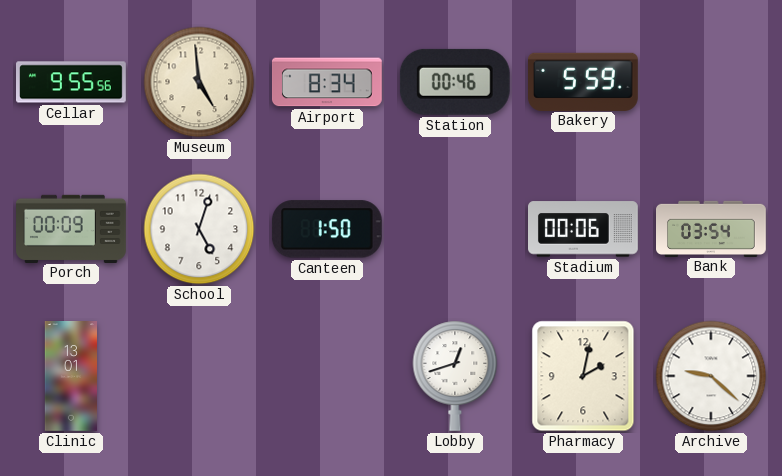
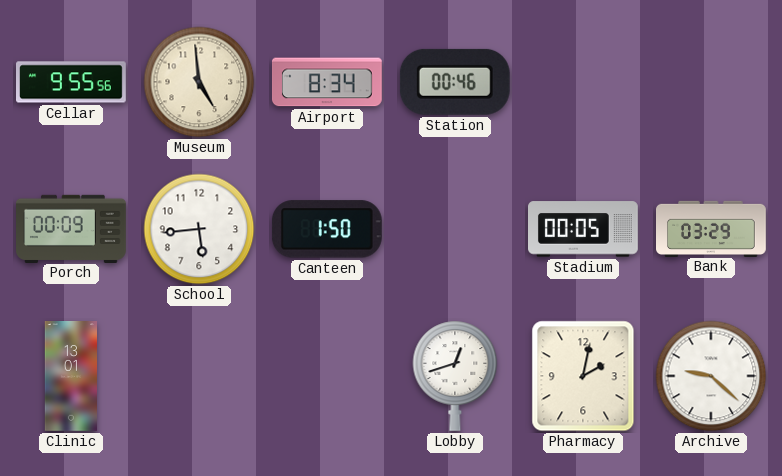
Bakery: 5:59 -> none
School: 5:03 -> 5:44
Stadium: 00:06 -> 00:05
Bank: 03:54 -> 03:29
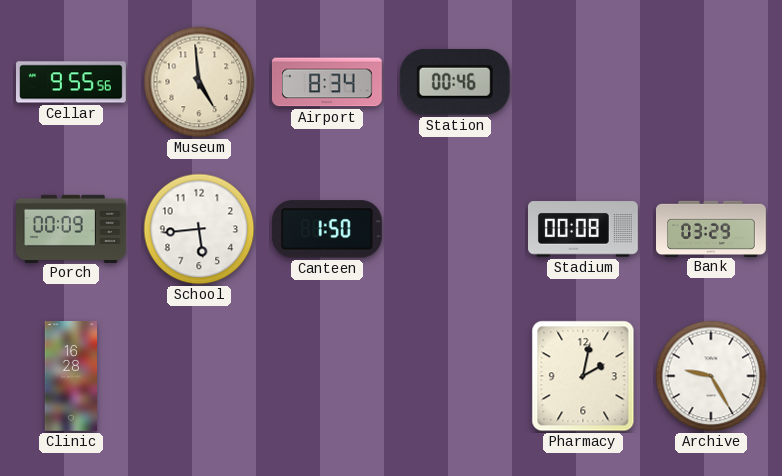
Stadium: 00:05 -> 00:08
Clinic: 13:01 -> 16:28
Lobby: 12:42 -> none
Archive: 9:22 -> 9:25
